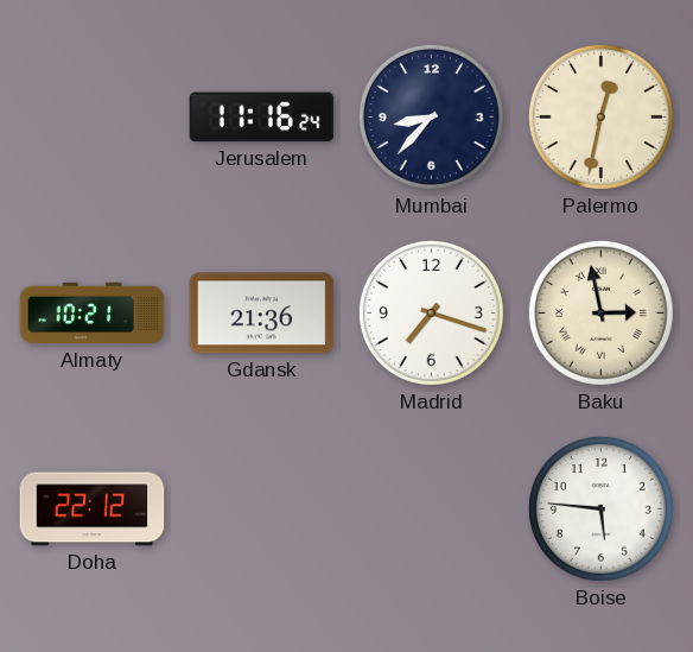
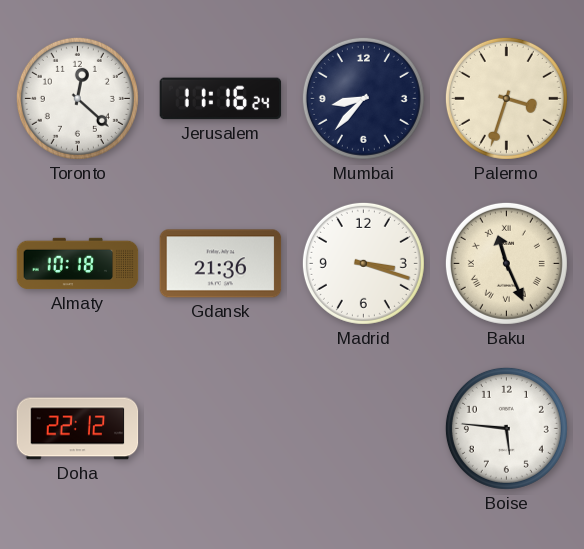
Toronto: none -> 12:22
Palermo: 12:32 -> 3:33
Almaty: 10:21 -> 10:18
Madrid: 7:18 -> 3:18
Baku: 2:58 -> 11:26
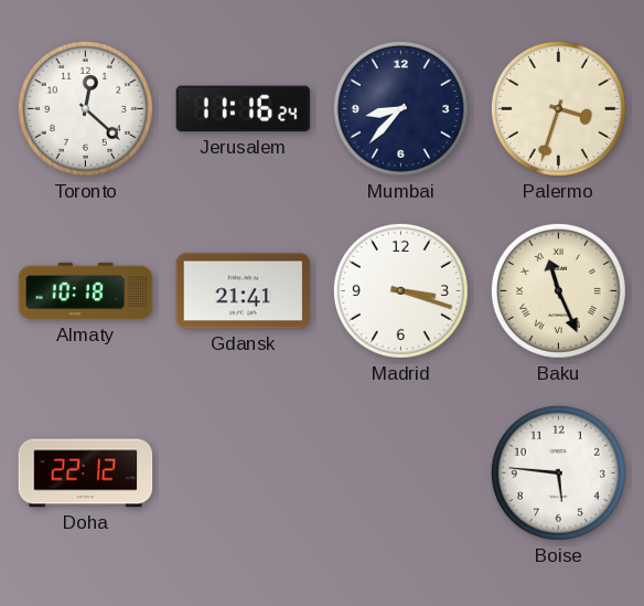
Gdansk: 21:36 -> 21:41
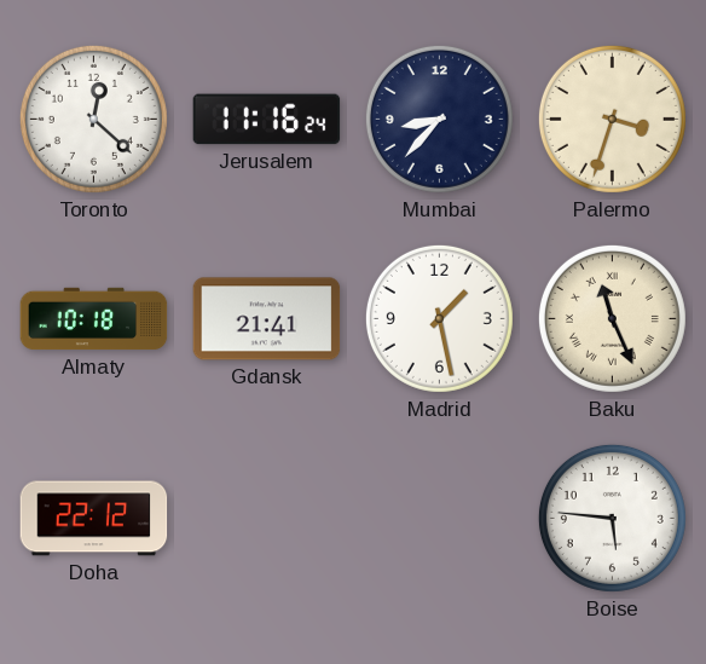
Madrid: 3:18 -> 1:28
